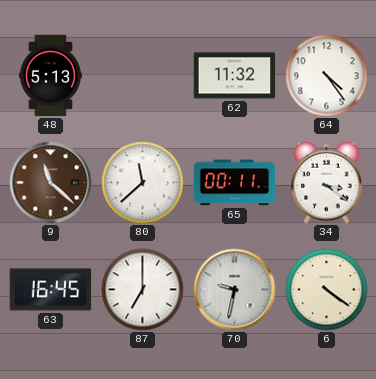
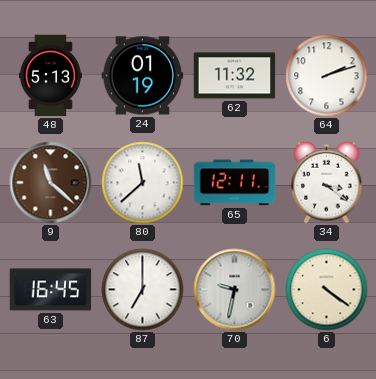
24: none -> 01:19
64: 4:24 -> 2:12
65: 00:11 -> 12:11
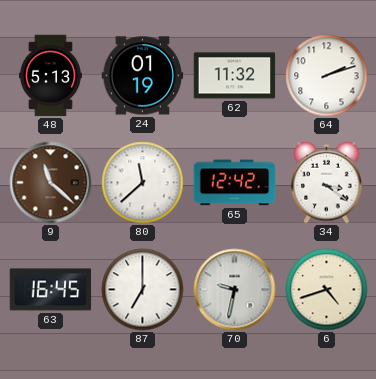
65: 12:11 -> 12:42
6: 4:21 -> 4:42
